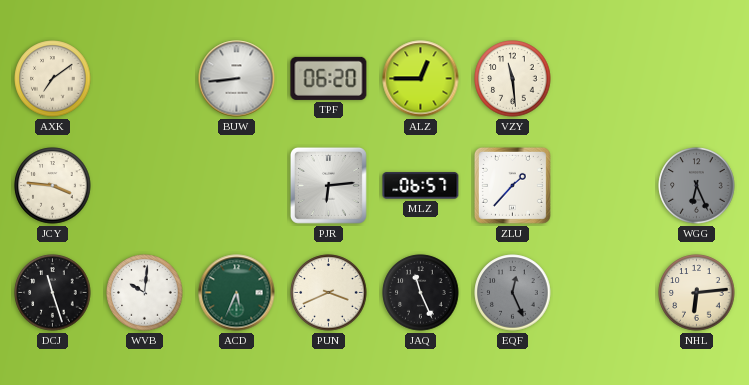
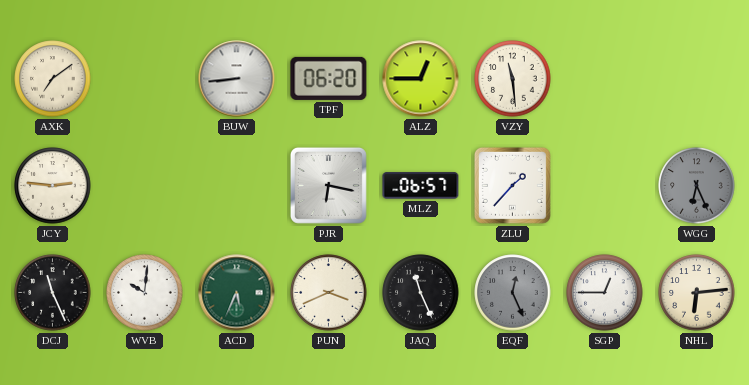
JCY: 3:46 -> 2:46
PJR: 6:14 -> 6:17
DCJ: 11:27 -> 11:26
SGP: none -> 12:45
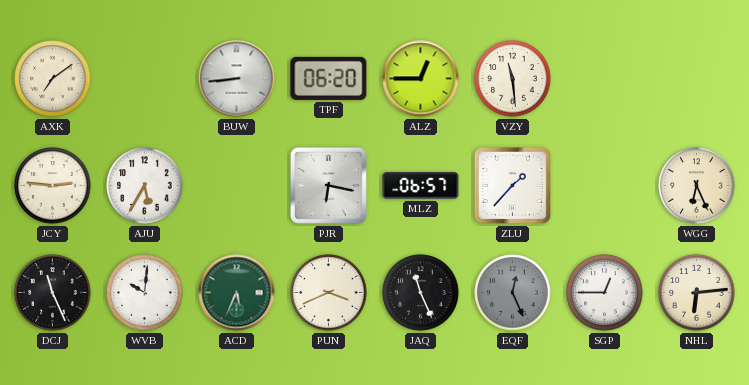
AJU: none -> 5:35
WGG dial: grey -> cream
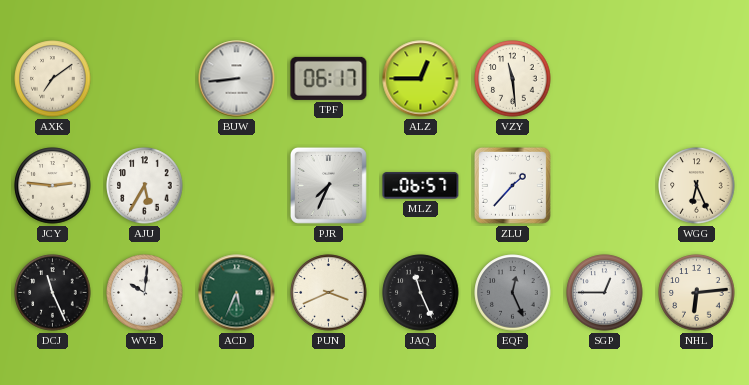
TPF: 06:20 -> 06:17
PJR: 6:17 -> 7:34
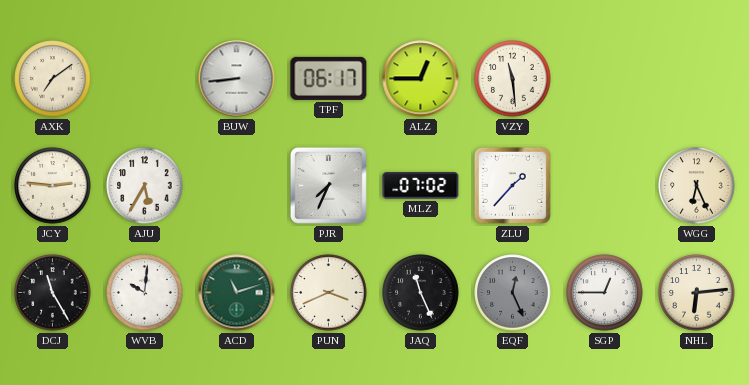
MLZ: 06:57 -> 07:02
DCJ: 11:26 -> 11:25
ACD: 5:34 -> 11:12
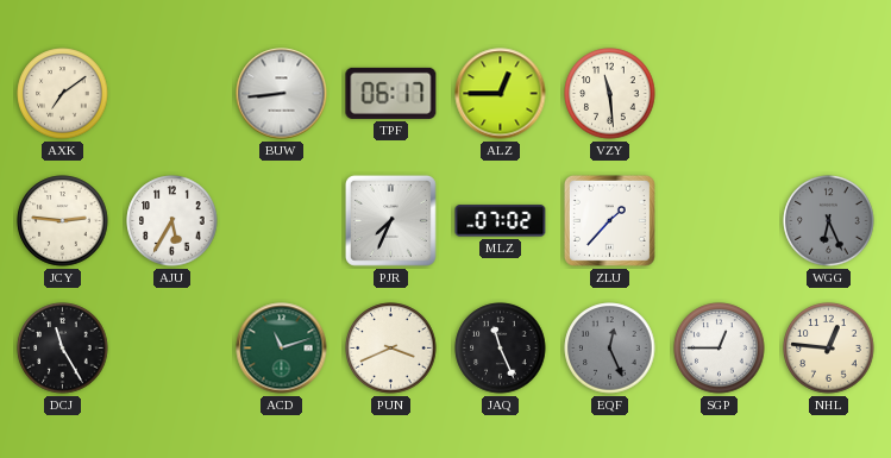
WGG dial: cream -> grey
WVB: 10:01 -> none
NHL: 6:14 -> 12:46
